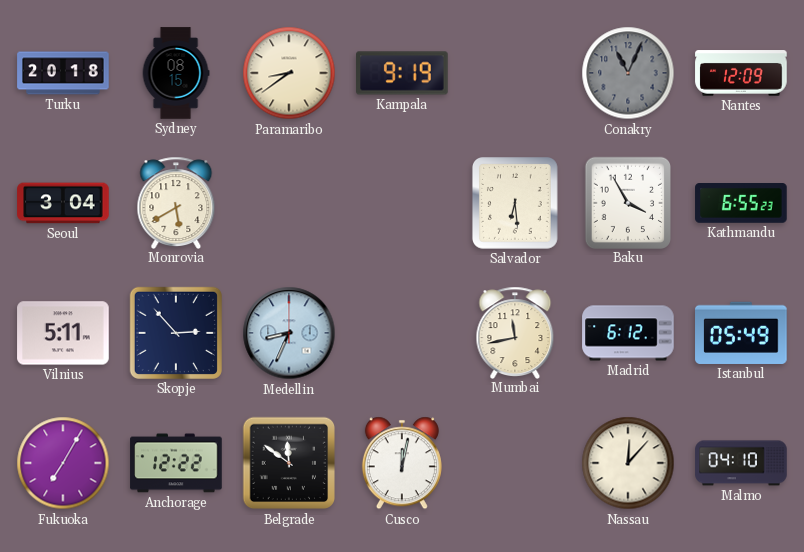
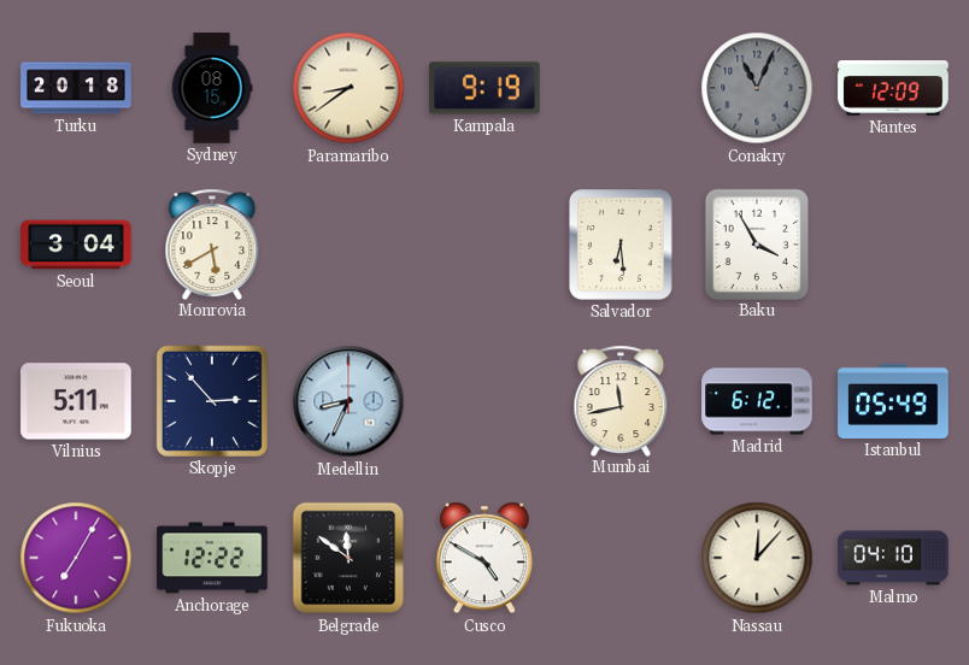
Kathmandu: 6:55 -> none
Cusco: 12:02 -> 4:50
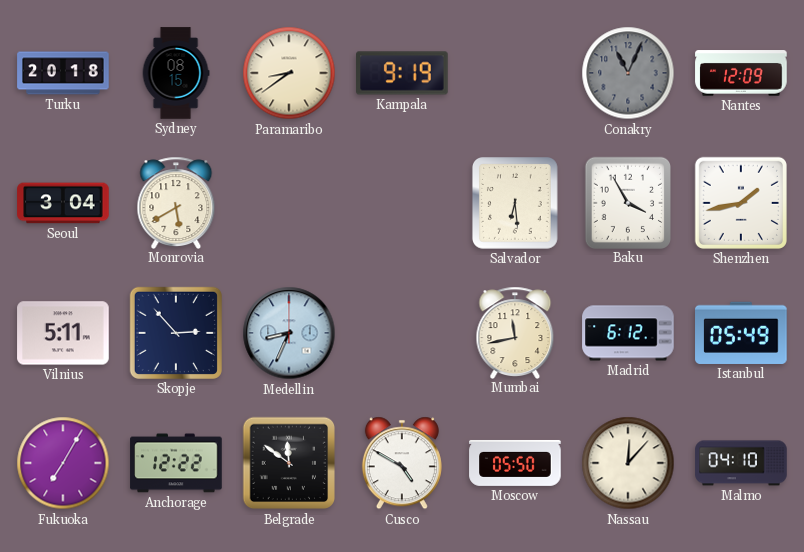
Shenzhen: none -> 1:43
Moscow: none -> 05:50
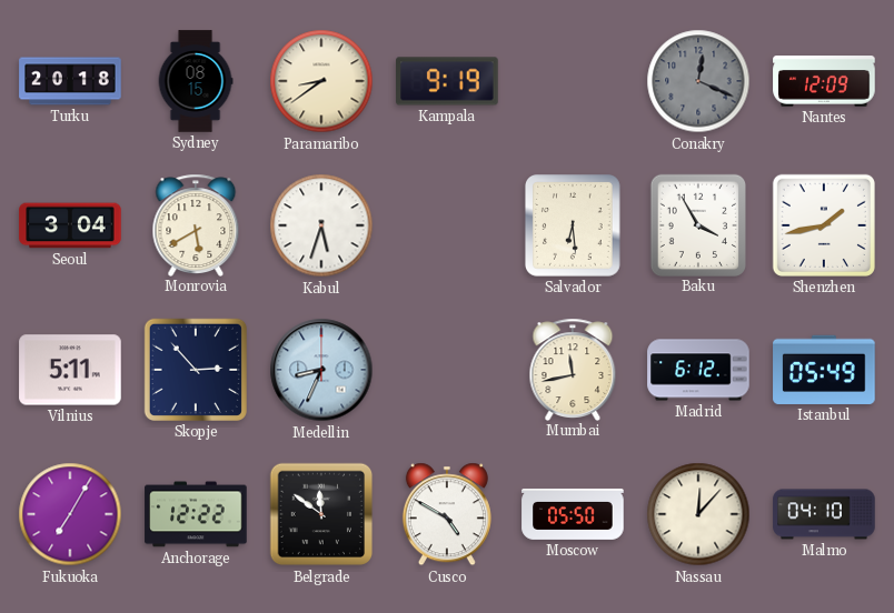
Conakry: 11:04 -> 12:19
Kabul: none -> 5:33
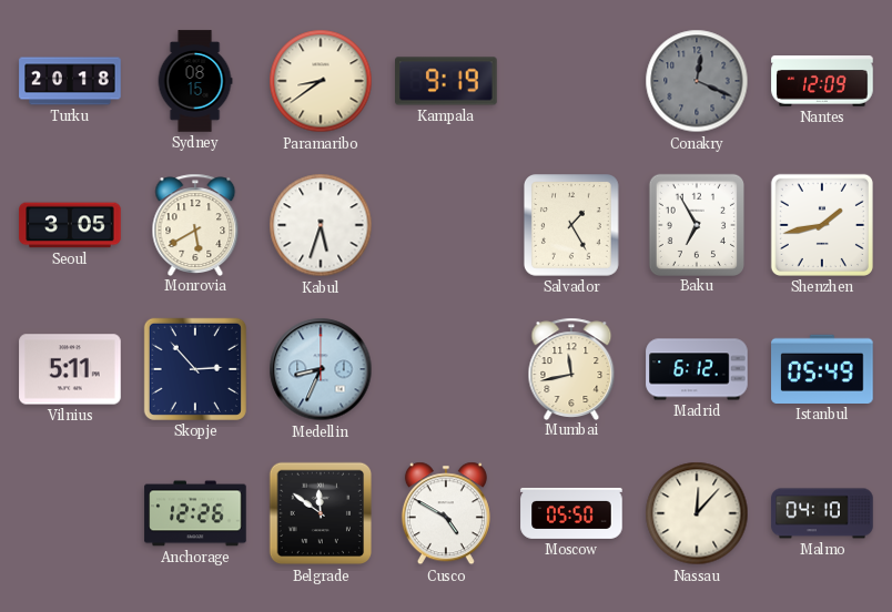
Seoul: 3:04 -> 3:05
Salvador: 6:29 -> 1:25
Baku: 3:55 -> 6:55
Fukuoka: 7:05 -> none
Anchorage: 12:22 -> 12:26
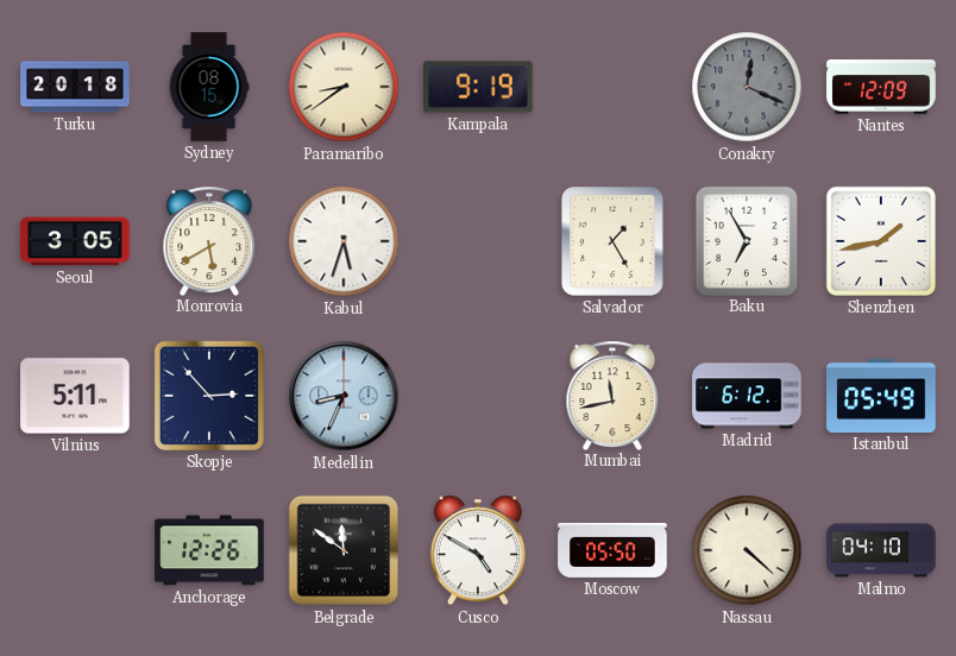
Nassau: 12:07 -> 4:22
